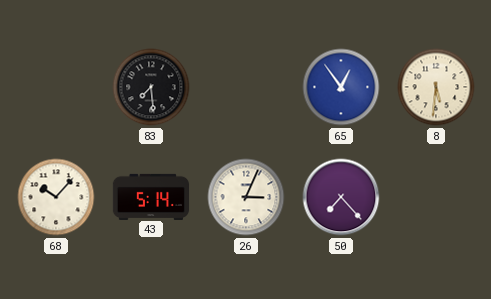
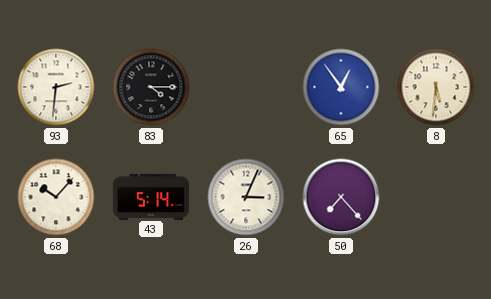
93: none -> 2:31
83: 7:29 -> 4:15
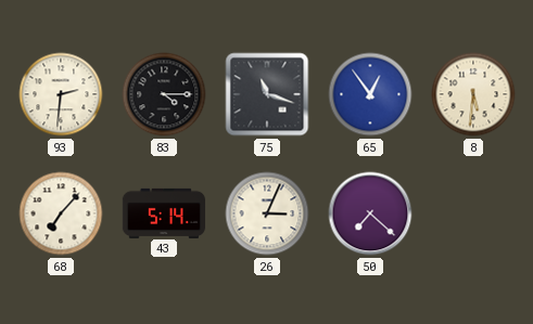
75: none -> 11:18
68: 10:07 -> 7:07
50: 7:23 -> 7:22
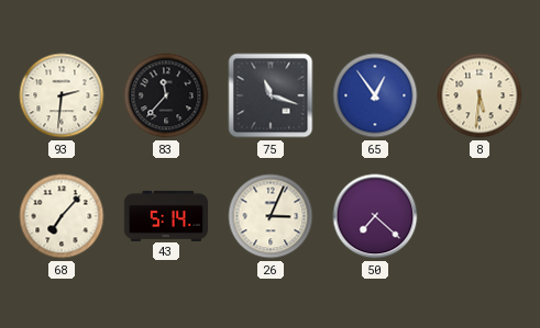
83: 4:15 -> 11:37
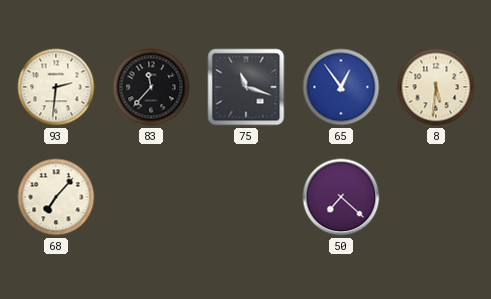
43: 5:14 -> none
26: 3:04 -> none
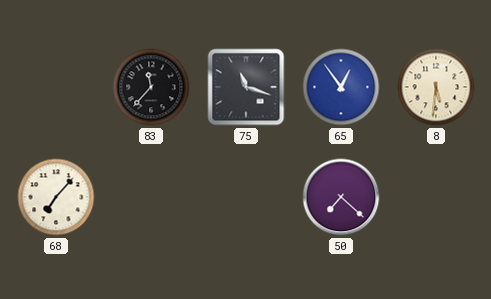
93: 2:31 -> none
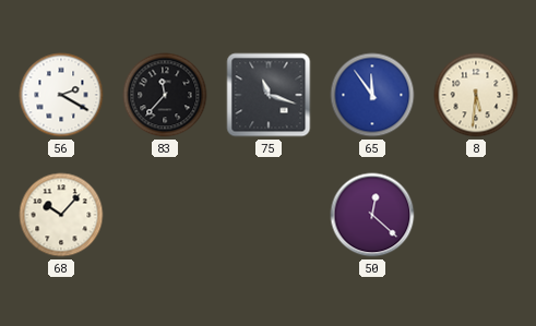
56: none -> 2:20
65: 12:54 -> 11:54
68: 7:07 -> 10:07
50: 7:22 -> 12:22
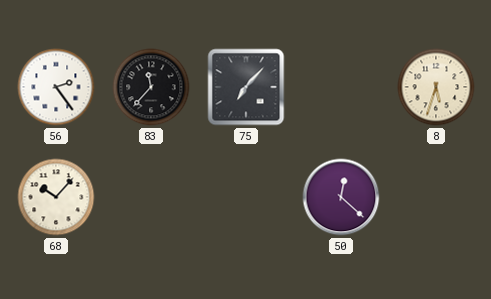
56: 2:20 -> 2:24
75: 11:18 -> 7:07
65: 11:54 -> none
8: 5:31 -> 5:33
